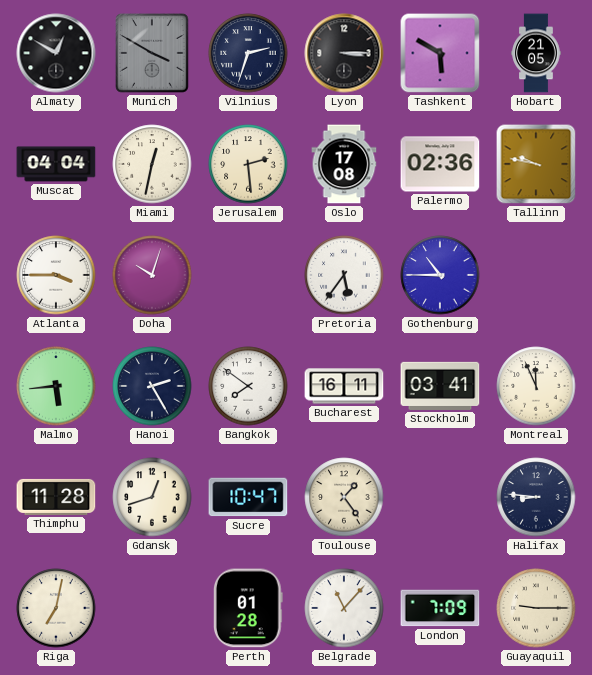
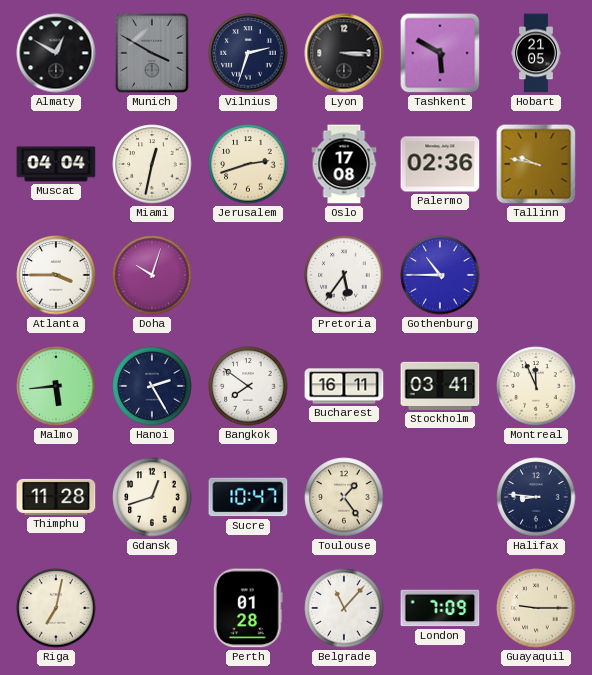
Jerusalem: 2:29 -> 2:42
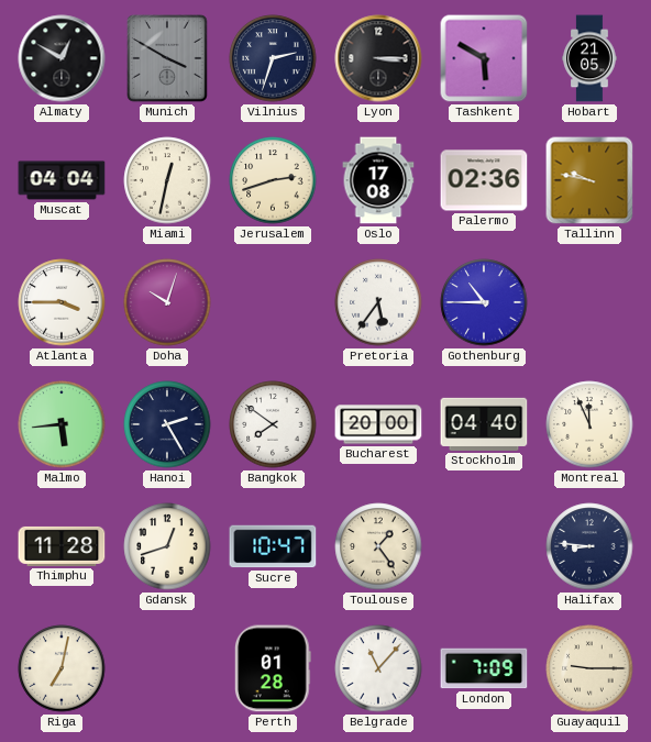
Bucharest: 16:11 -> 20:00
Stockholm: 03:41 -> 04:40
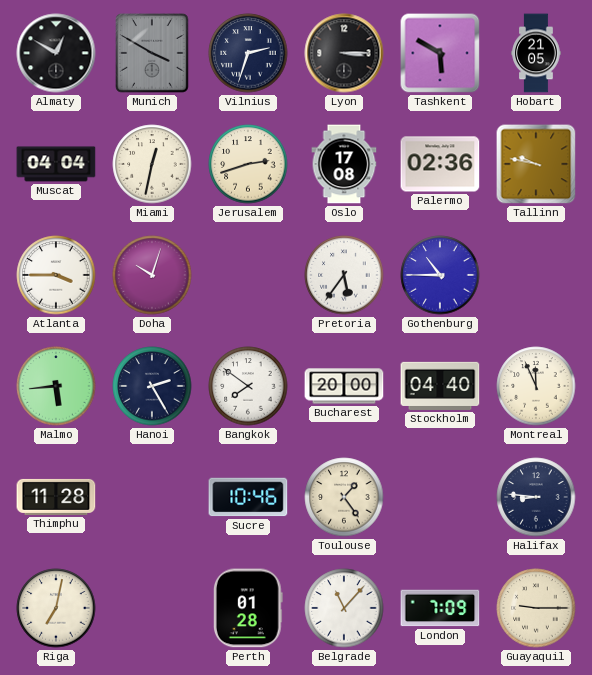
Gdansk: 12:42 -> none
Sucre: 10:47 -> 10:46
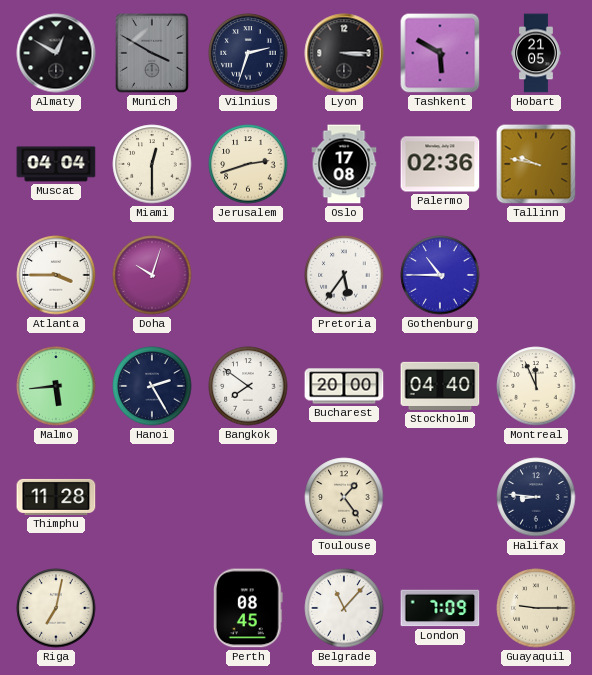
Miami: 12:32 -> 12:30
Sucre: 10:46 -> none
Perth: 01:28 -> 08:45
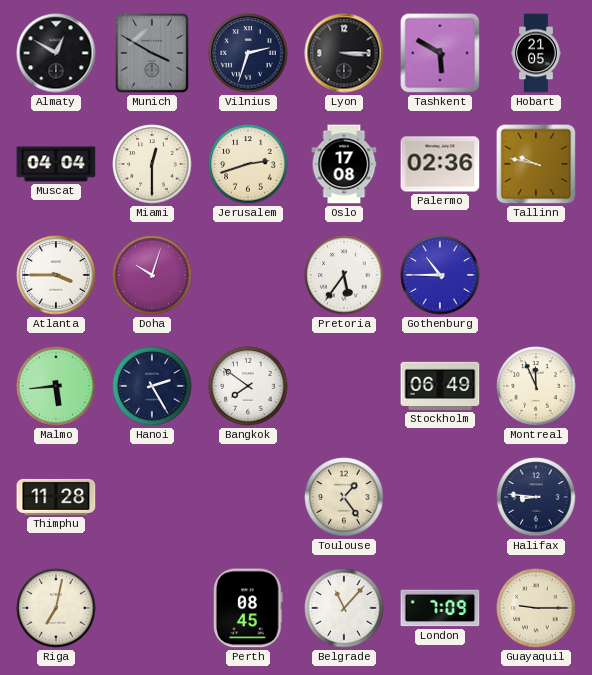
Bucharest: 20:00 -> none
Stockholm: 04:40 -> 06:49
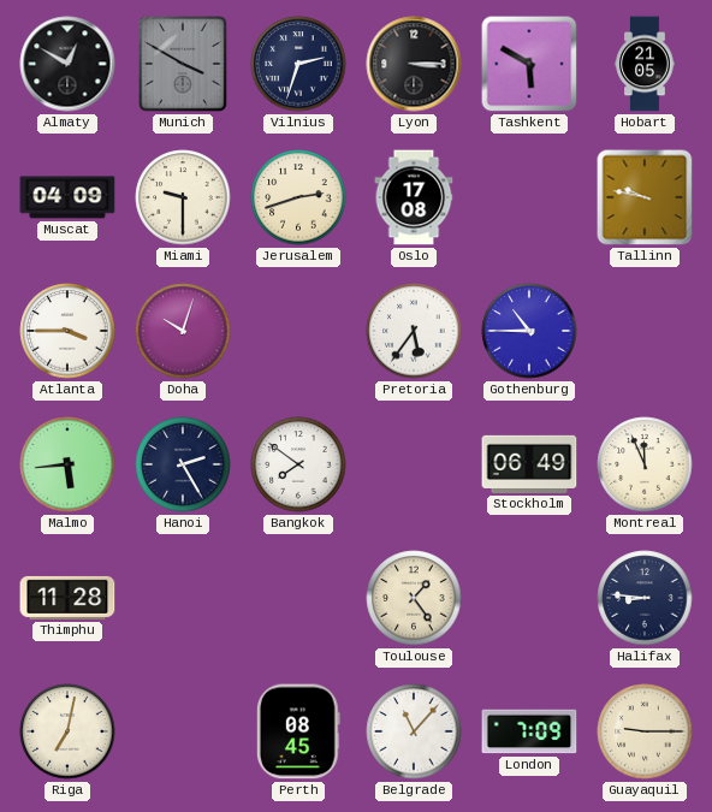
Muscat: 04:04 -> 04:09
Miami: 12:30 -> 9:30
Palermo: 02:36 -> none
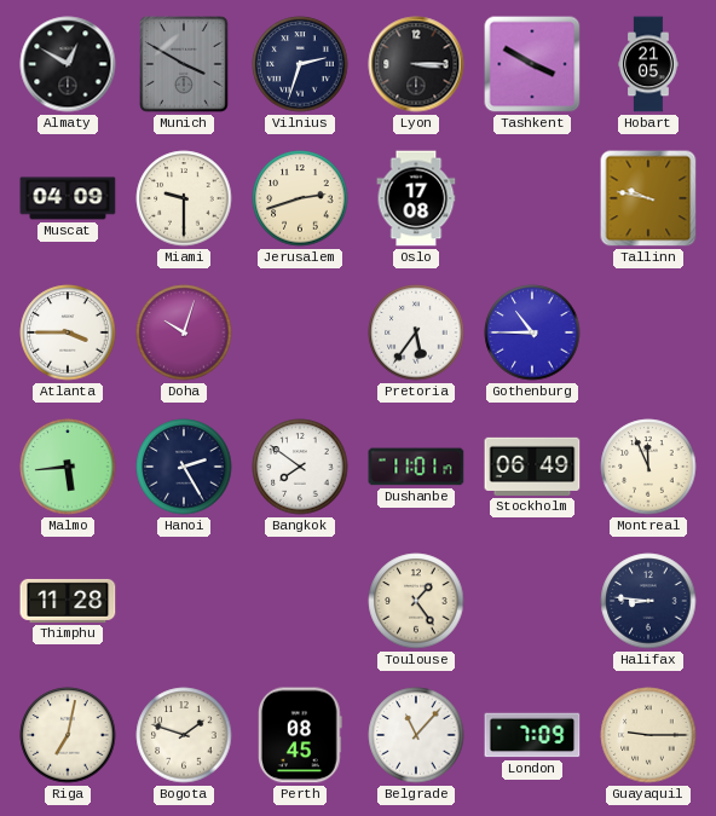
Tashkent: 5:50 -> 3:50
Dushanbe: none -> 11:01
Bogota: none -> 1:48
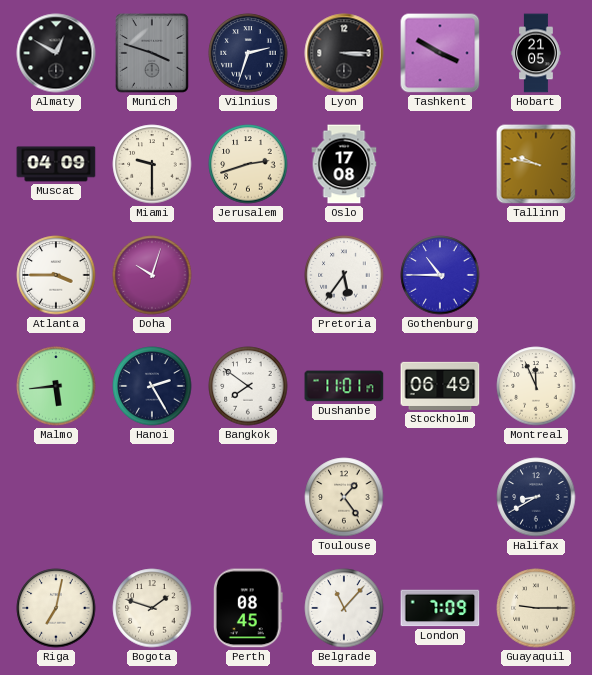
Munich: 3:50 -> 3:48
Thimphu: 11:28 -> none
Halifax: 8:46 -> 8:40
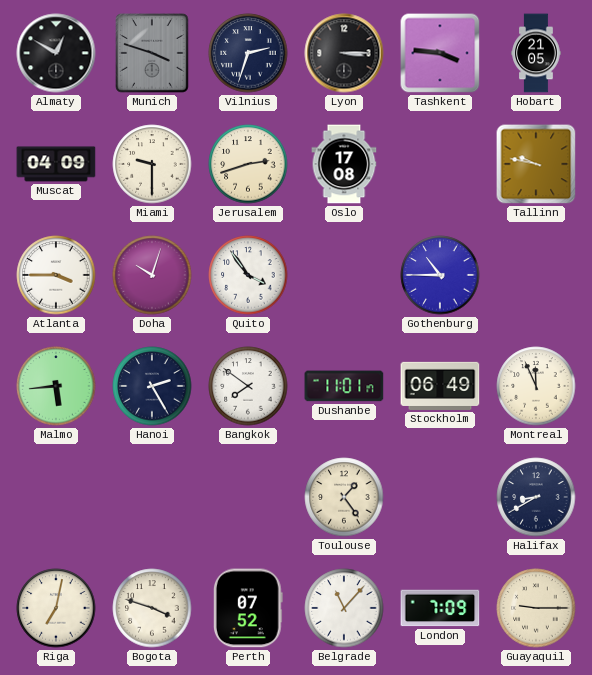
Tashkent: 3:50 -> 3:46
Quito: none -> 3:54
Pretoria: 5:36 -> none
Bogota: 1:48 -> 3:48
Perth: 08:45 -> 07:52
